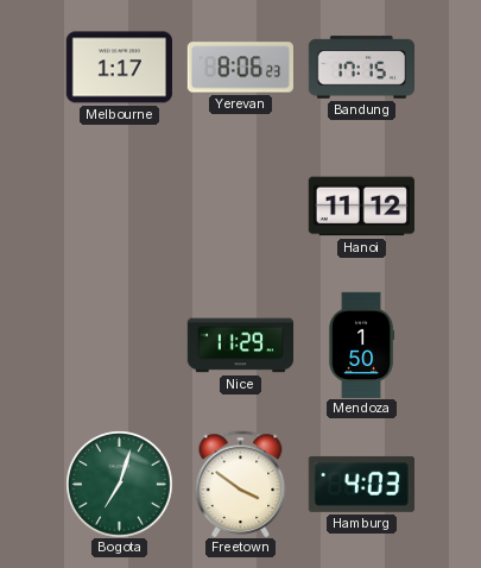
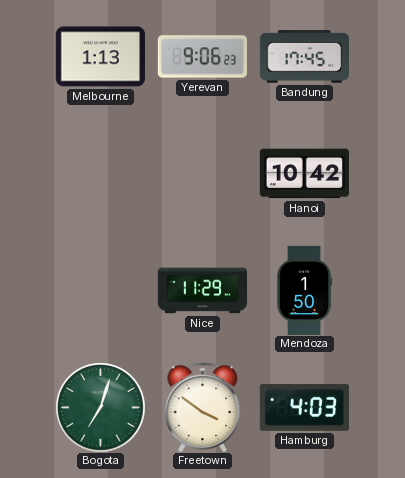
Melbourne: 1:17 -> 1:13
Yerevan: 8:06 -> 9:06
Bandung: 17:15 -> 17:45
Hanoi: 11:12 -> 10:42
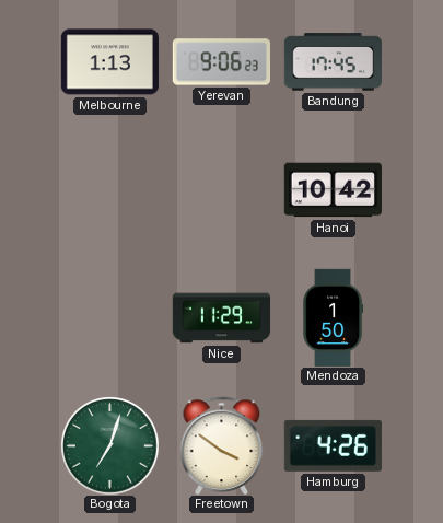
Hamburg: 4:03 -> 4:26
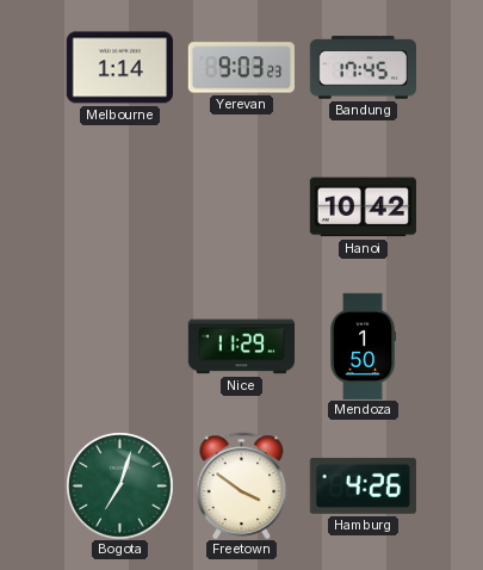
Melbourne: 1:13 -> 1:14
Yerevan: 9:06 -> 9:03
